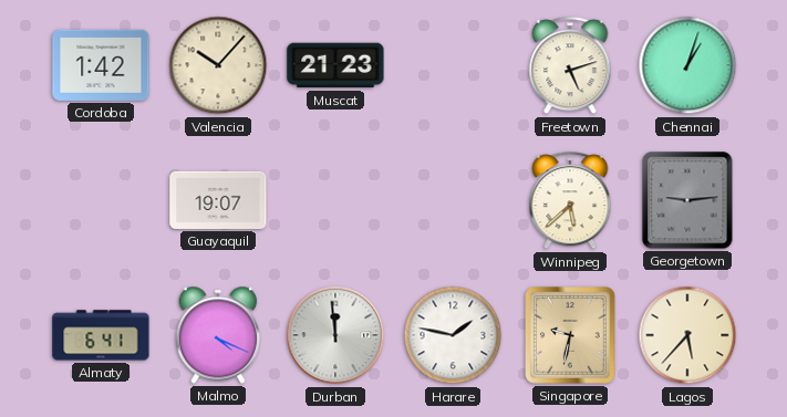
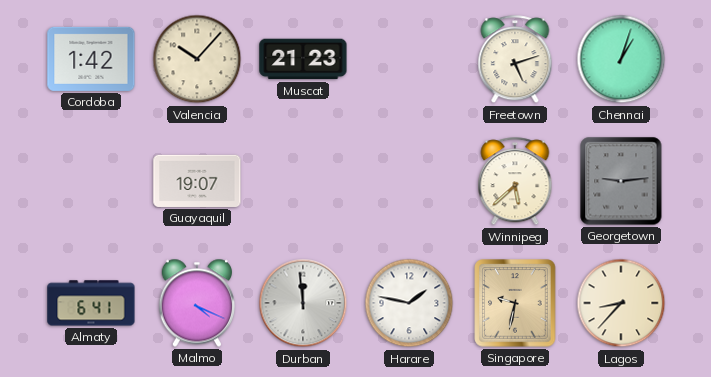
Lagos: 5:37 -> 8:37
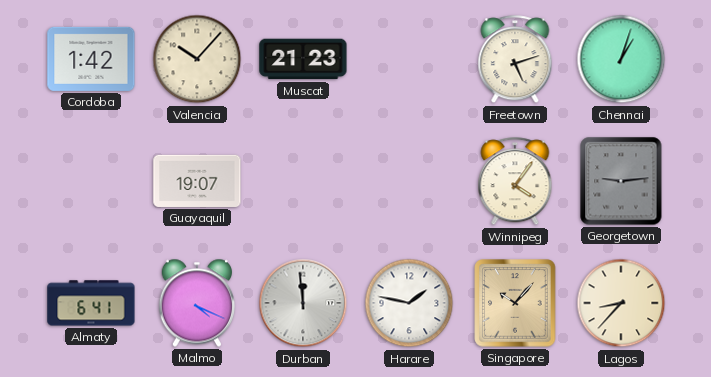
Winnipeg: 5:38 -> 4:06
Singapore: 9:32 -> 10:07
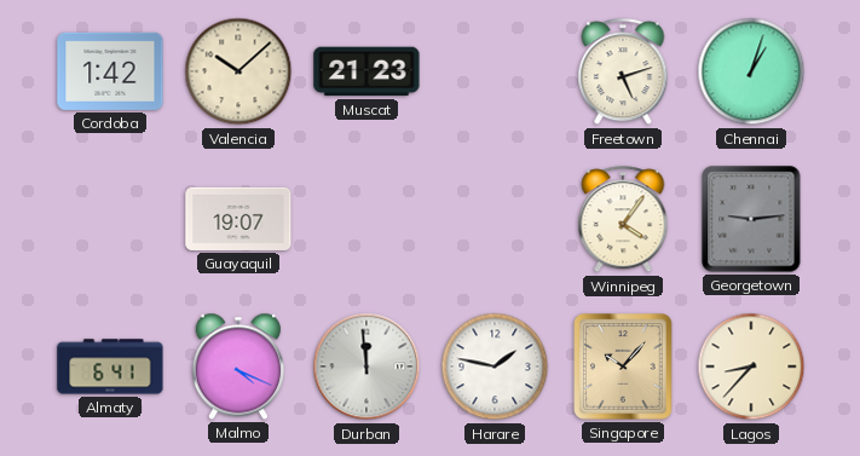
Valencia: 10:07 -> 10:08
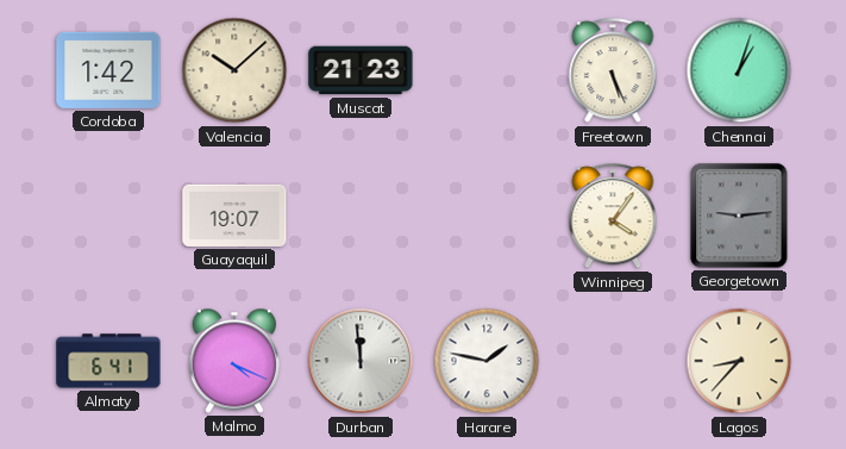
Freetown: 5:12 -> 5:26
Singapore: 10:07 -> none
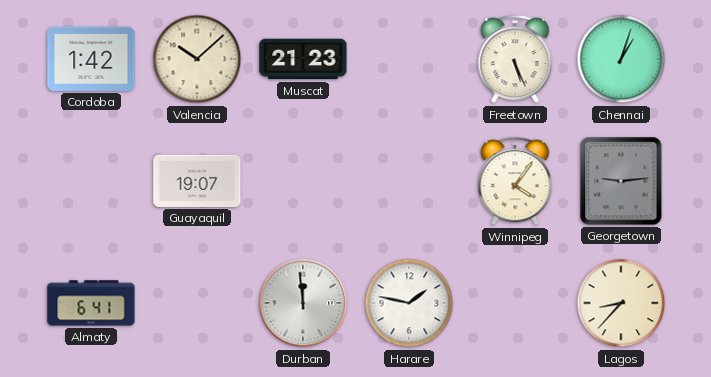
Malmo: 4:19 -> none
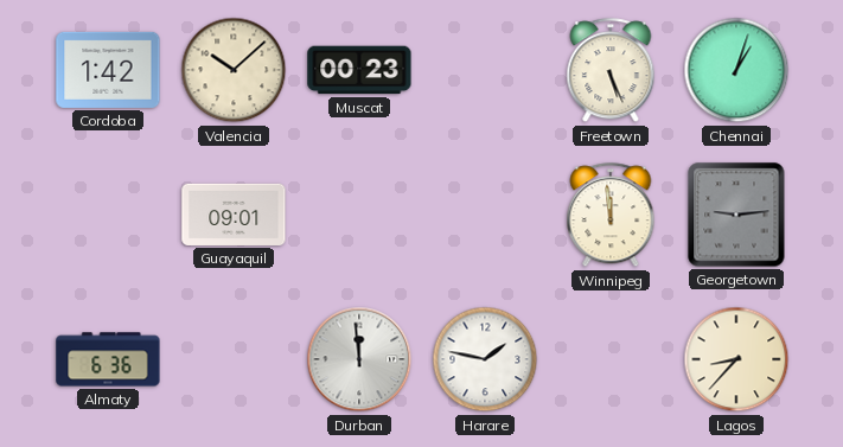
Muscat: 21:23 -> 00:23
Guayaquil: 19:07 -> 09:01
Winnipeg: 4:06 -> 11:59
Almaty: 6:41 -> 6:36
